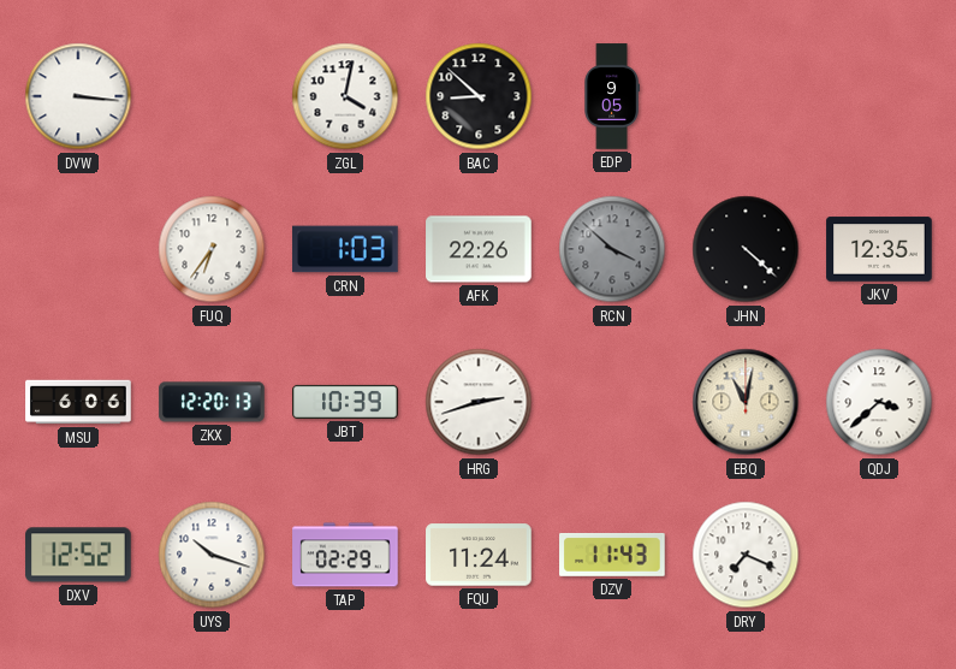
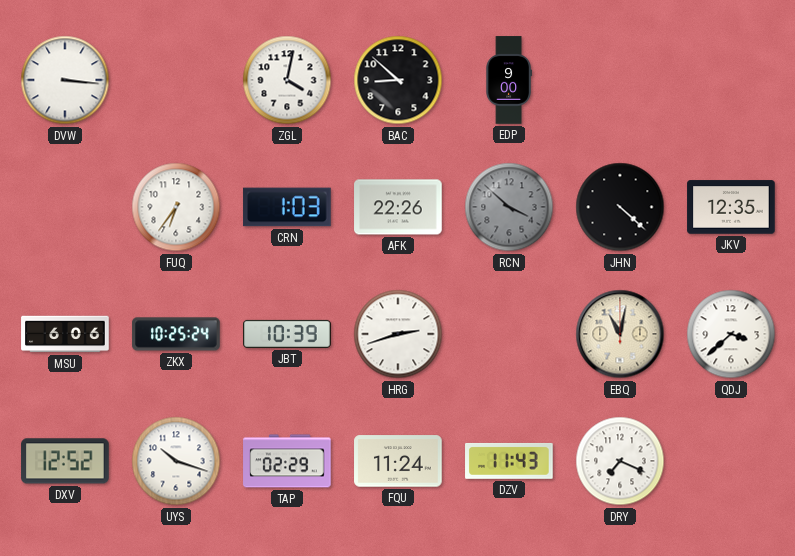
EDP: 9:05 -> 9:00
ZKX: 12:20 -> 10:25
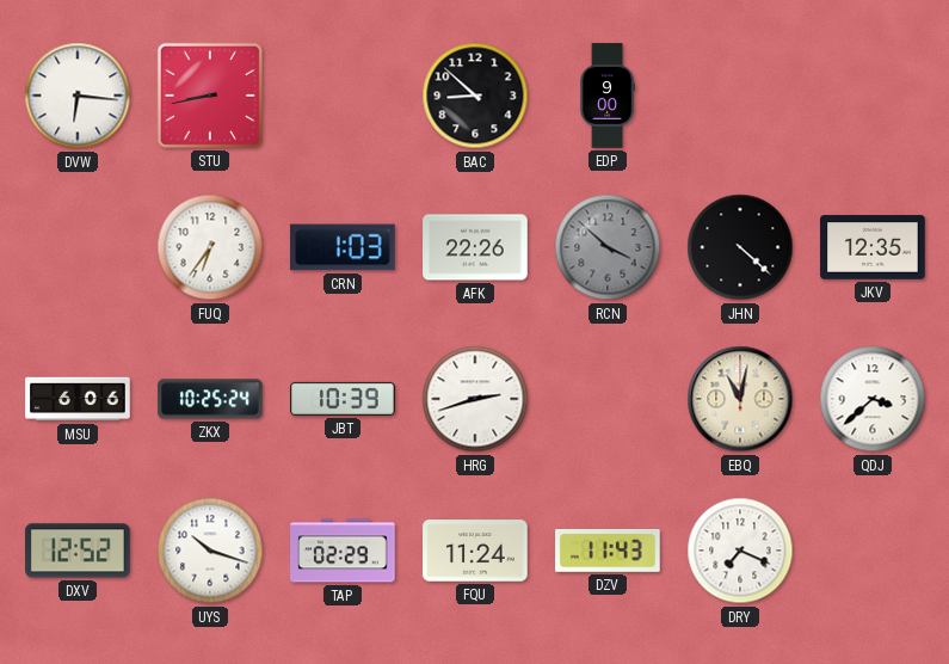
DVW: 3:16 -> 6:16
STU: none -> 8:43
ZGL: 4:02 -> none
